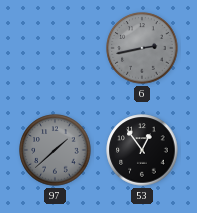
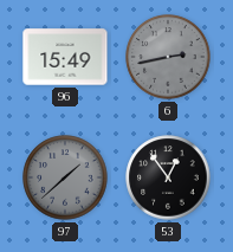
96: none -> 15:49
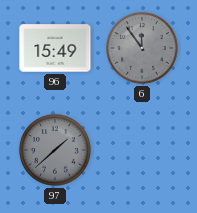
6: 2:43 -> 11:54
53: 12:54 -> none
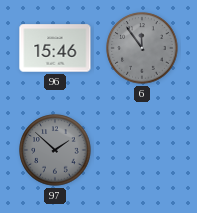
96: 15:49 -> 15:46
97: 1:38 -> 1:52
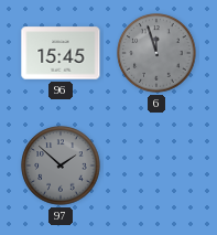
96: 15:46 -> 15:45
6: 11:54 -> 11:57
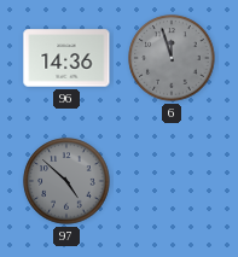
96: 15:45 -> 14:36
97: 1:52 -> 4:52
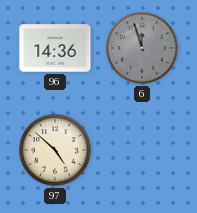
97 dial: grey -> cream
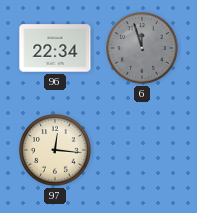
96: 14:36 -> 22:34
97: 4:52 -> 12:16
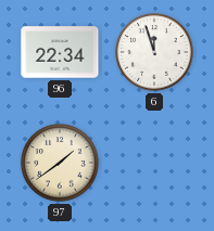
6 dial: grey -> white
97: 12:16 -> 1:39
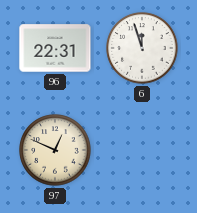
96: 22:34 -> 22:31
97: 1:39 -> 12:49
